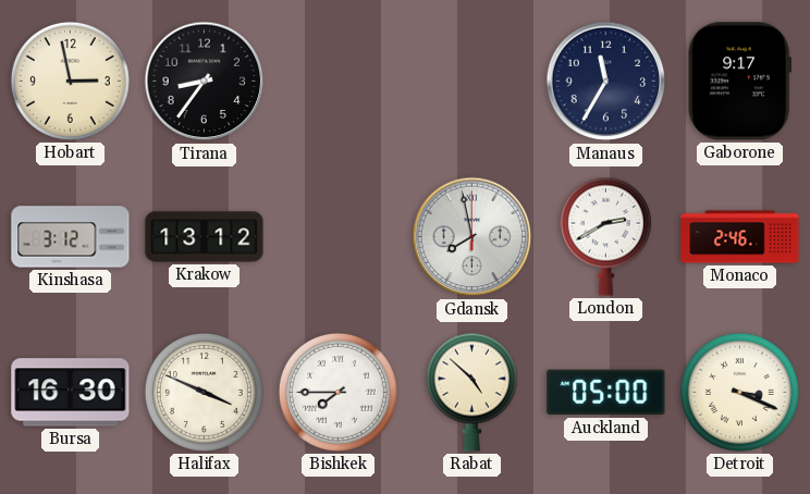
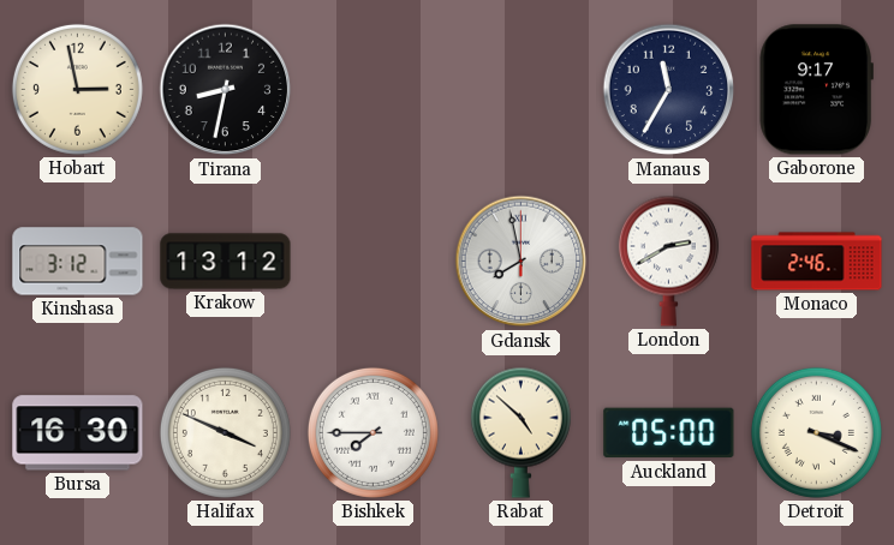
Tirana: 8:36 -> 8:32
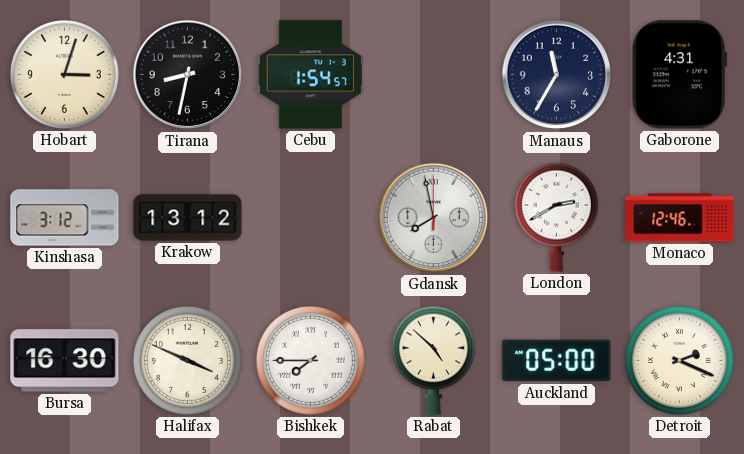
Hobart: 2:58 -> 3:03
Cebu: none -> 1:54
Gaborone: 9:17 -> 4:31
Monaco: 2:46 -> 12:46
Detroit: 3:19 -> 2:19
